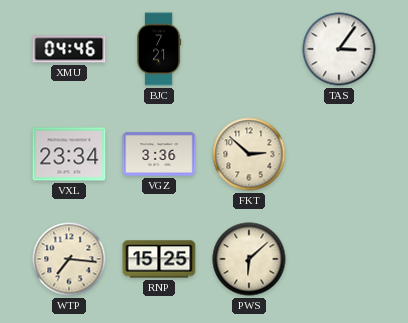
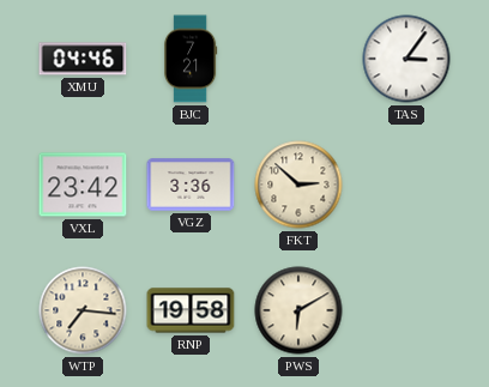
VXL: 23:34 -> 23:42
RNP: 15:25 -> 19:58
PWS: 6:08 -> 6:10
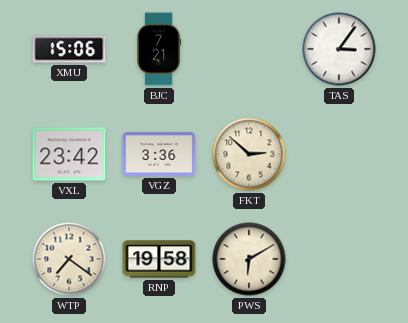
XMU: 04:46 -> 15:06
WTP: 7:16 -> 7:21
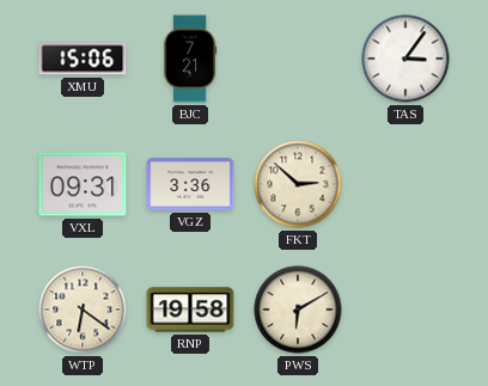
VXL: 23:42 -> 09:31
WTP: 7:21 -> 6:21
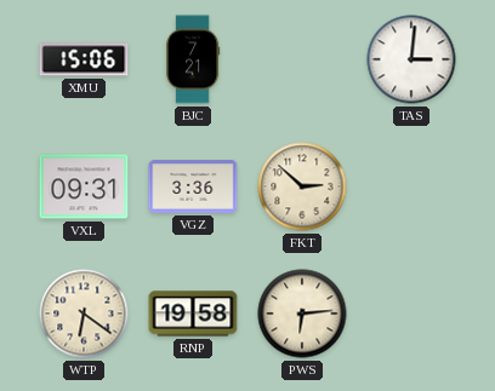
TAS: 3:06 -> 3:01
PWS: 6:10 -> 6:14
